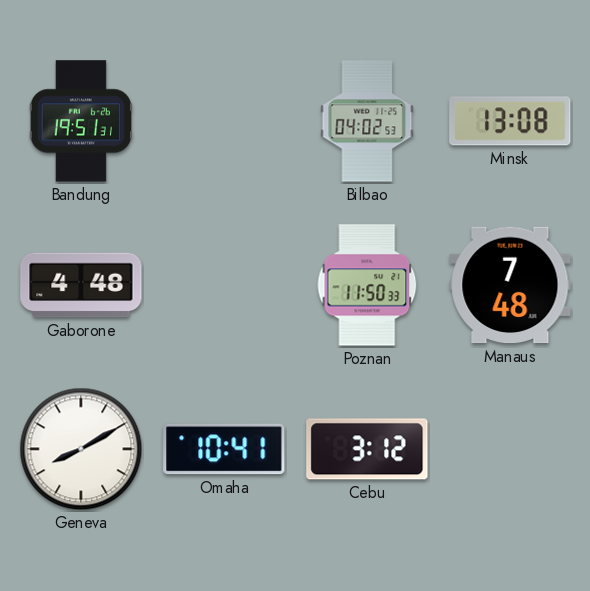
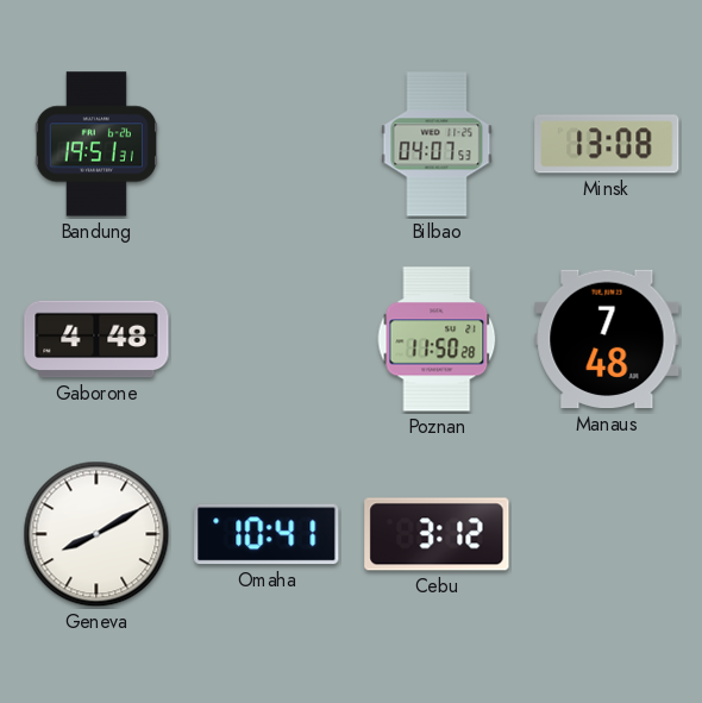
Bilbao: 04:02 -> 04:07
Poznan: 11:50:33 -> 11:50:28
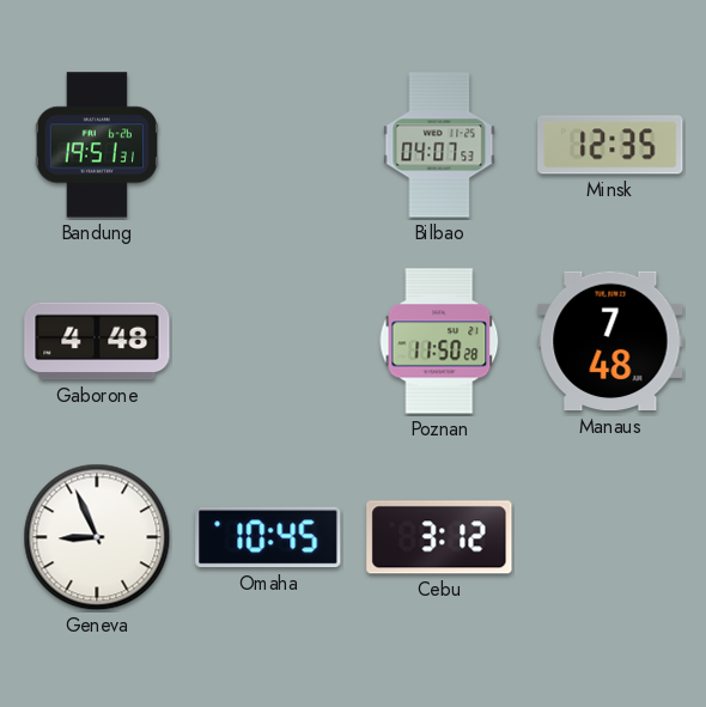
Minsk: 13:08 -> 12:35
Geneva: 8:10 -> 8:56
Omaha: 10:41 -> 10:45
